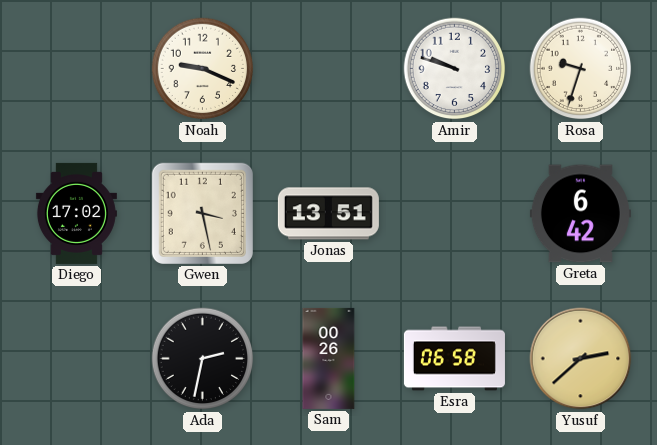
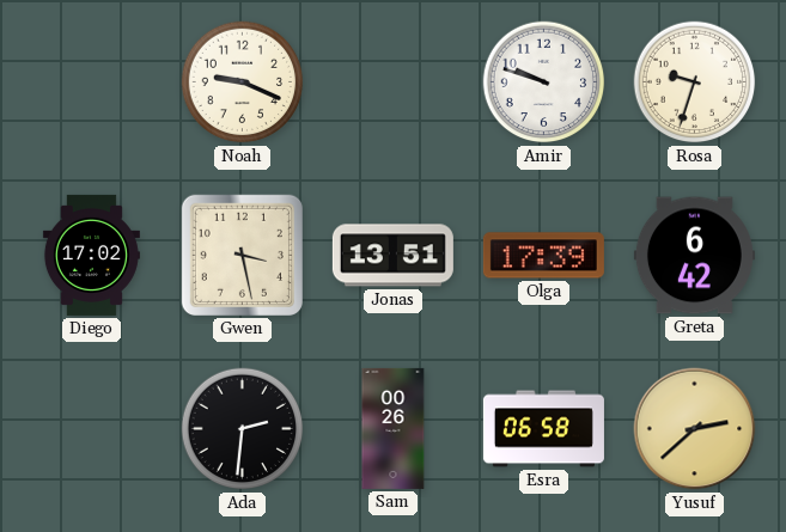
Olga: none -> 17:39
Ada: 2:32 -> 2:31
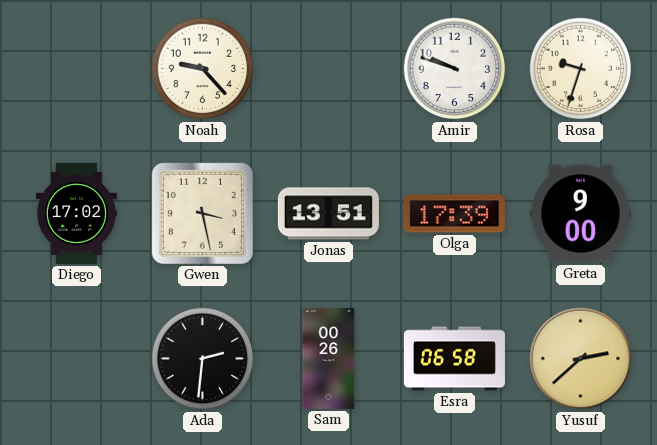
Noah: 9:19 -> 9:23
Greta: 6:42 -> 9:00
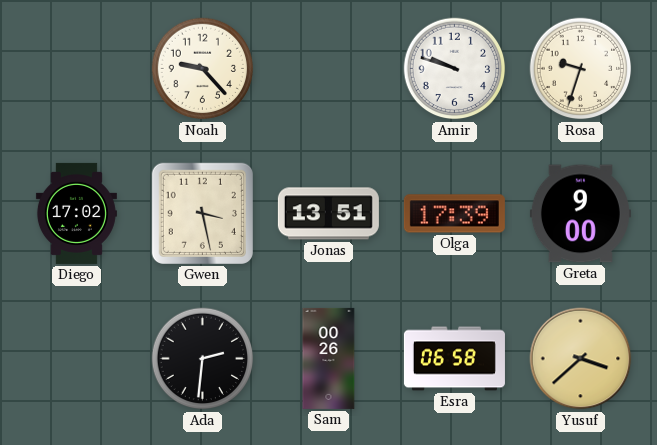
Yusuf: 2:38 -> 3:38
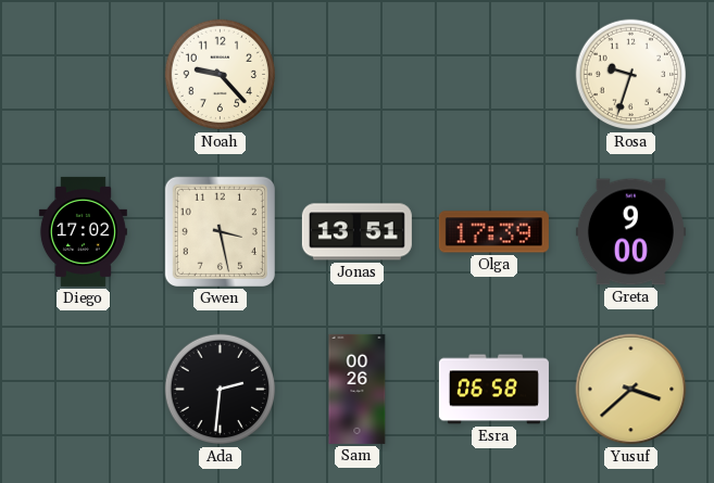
Amir: 9:48 -> none
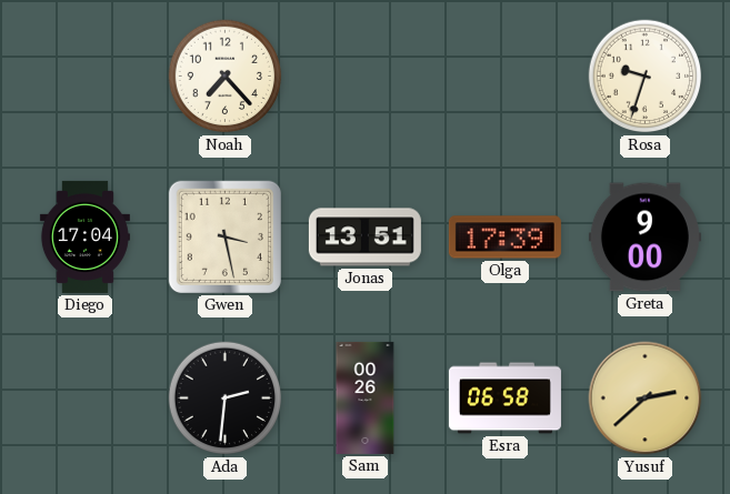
Noah: 9:23 -> 7:23
Diego: 17:02 -> 17:04
Yusuf: 3:38 -> 2:38
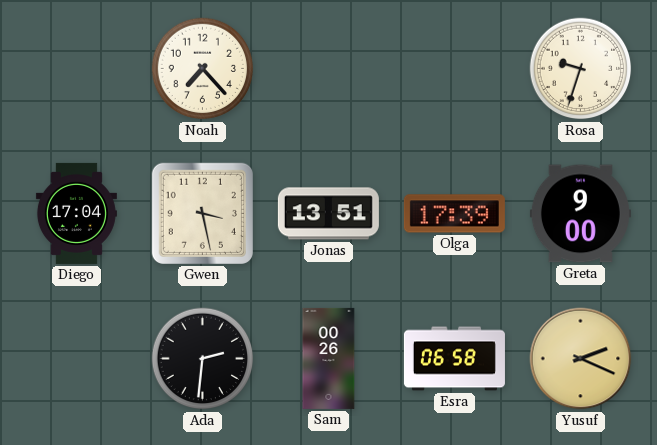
Yusuf: 2:38 -> 2:19
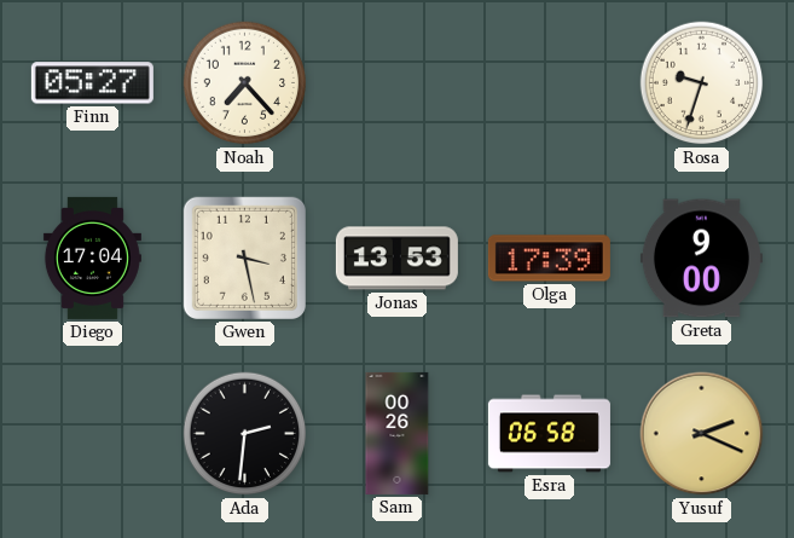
Finn: none -> 05:27
Jonas: 13:51 -> 13:53
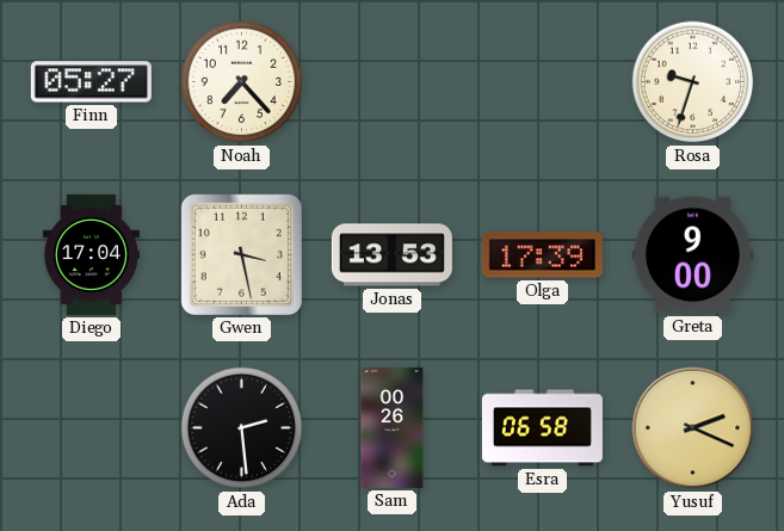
Ada: 2:31 -> 2:29
